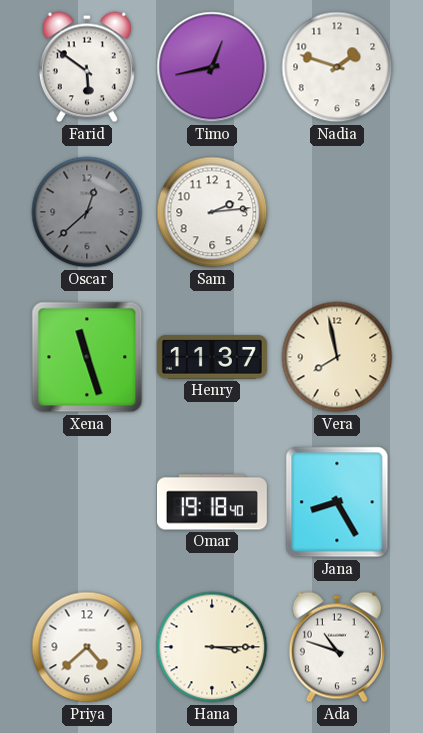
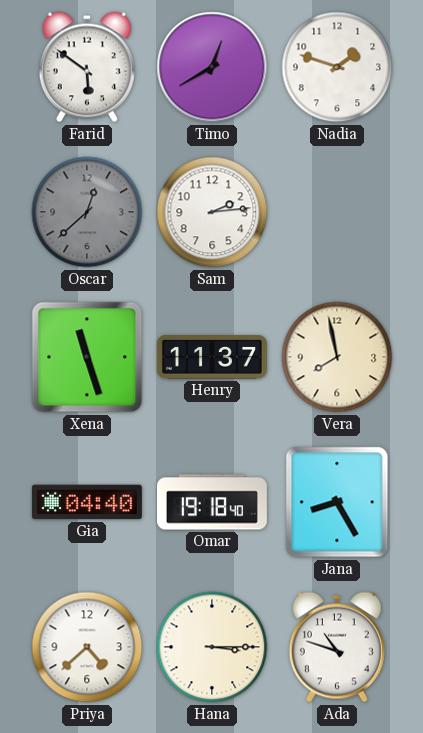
Timo: 12:43 -> 12:40
Gia: none -> 04:40
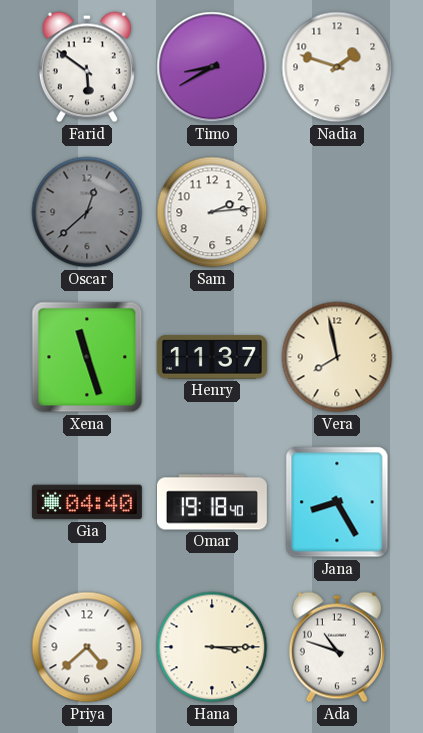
Timo: 12:40 -> 8:40
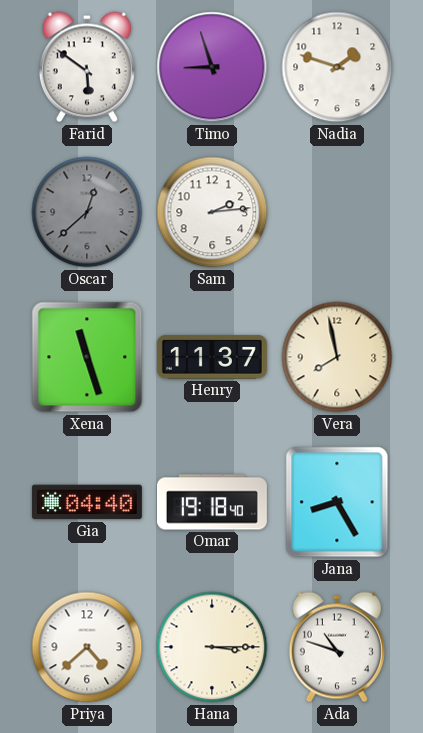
Timo: 8:40 -> 8:57
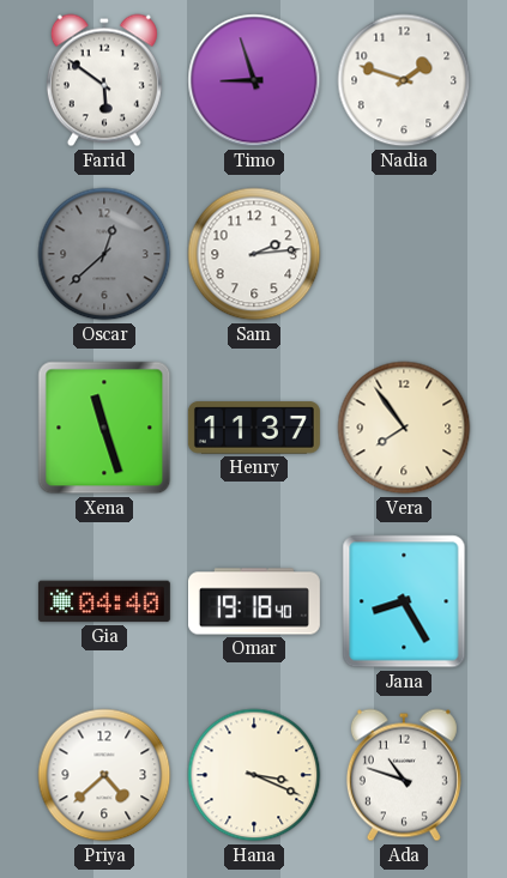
Vera: 7:58 -> 7:54
Hana: 3:15 -> 3:19
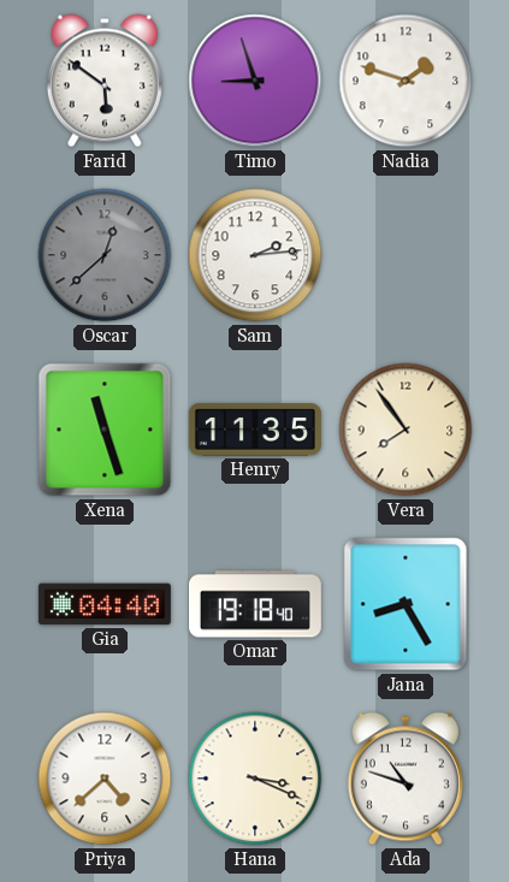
Henry: 11:37 -> 11:35
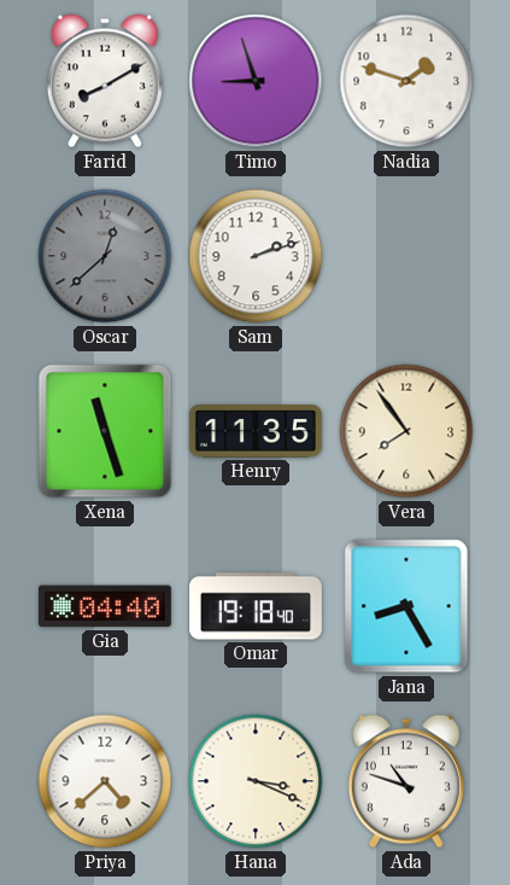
Farid: 5:51 -> 8:10
Sam: 2:14 -> 2:12
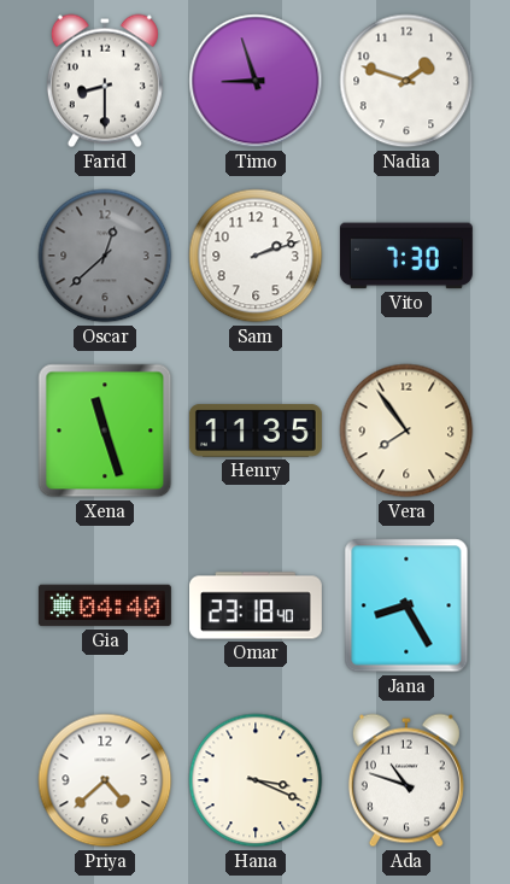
Farid: 8:10 -> 8:30
Vito: none -> 7:30
Omar: 19:18 -> 23:18
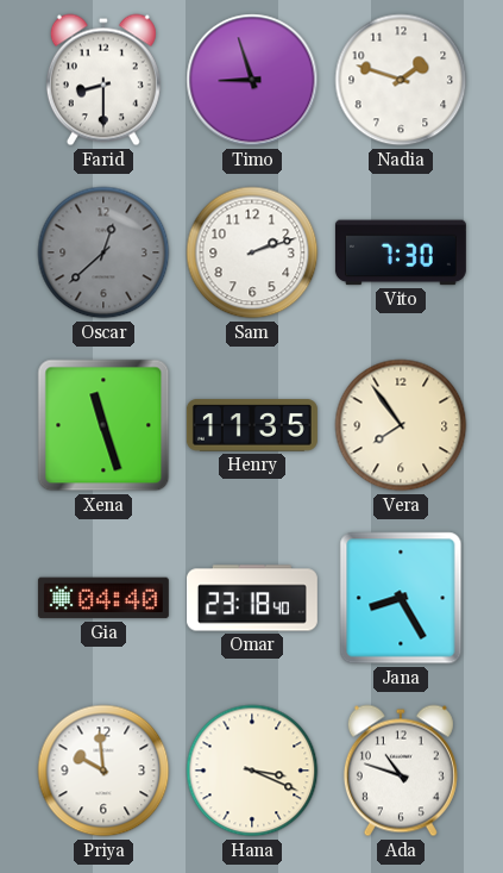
Priya: 4:38 -> 9:59
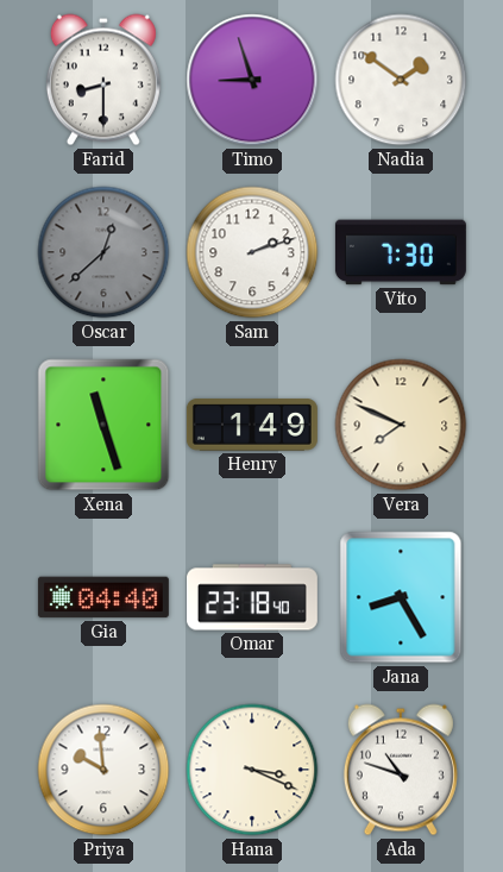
Nadia: 1:48 -> 1:51
Henry: 11:35 -> 1:49
Vera: 7:54 -> 7:49
